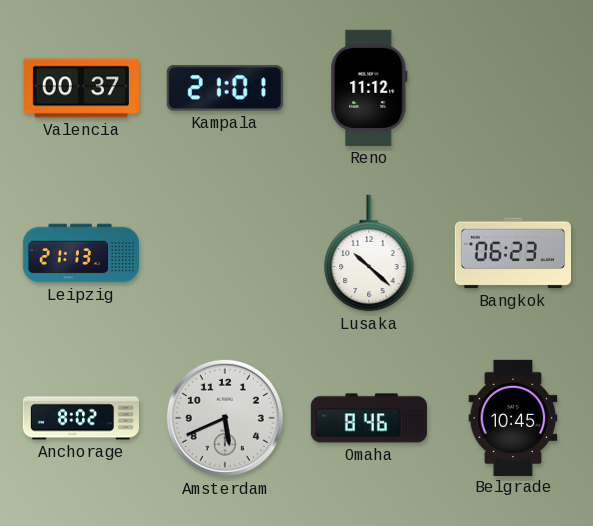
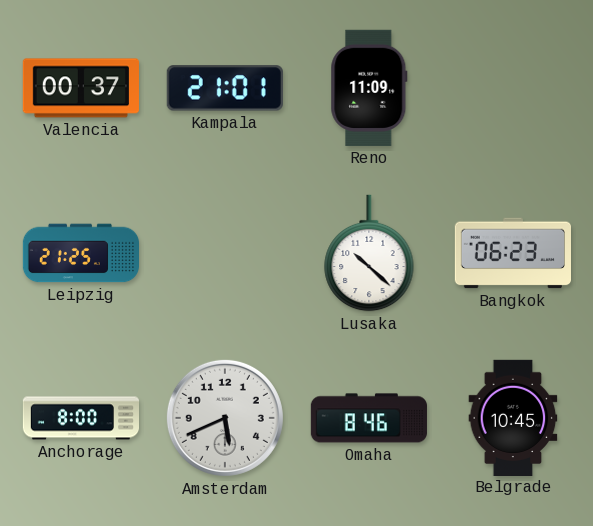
Reno: 11:12 -> 11:09
Leipzig: 21:13 -> 21:25
Anchorage: 8:02 -> 8:00
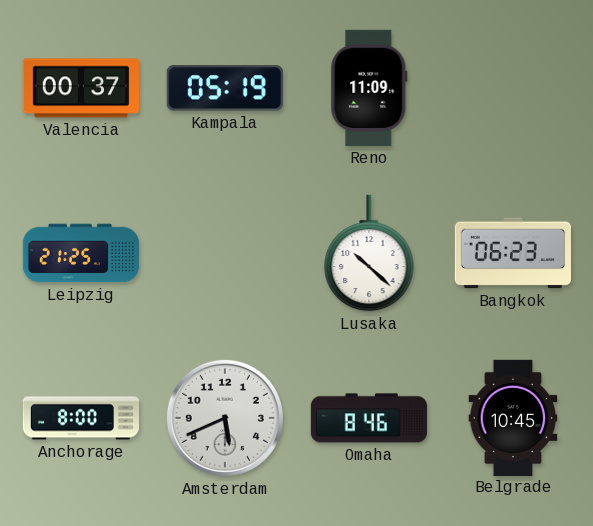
Kampala: 21:01 -> 05:19
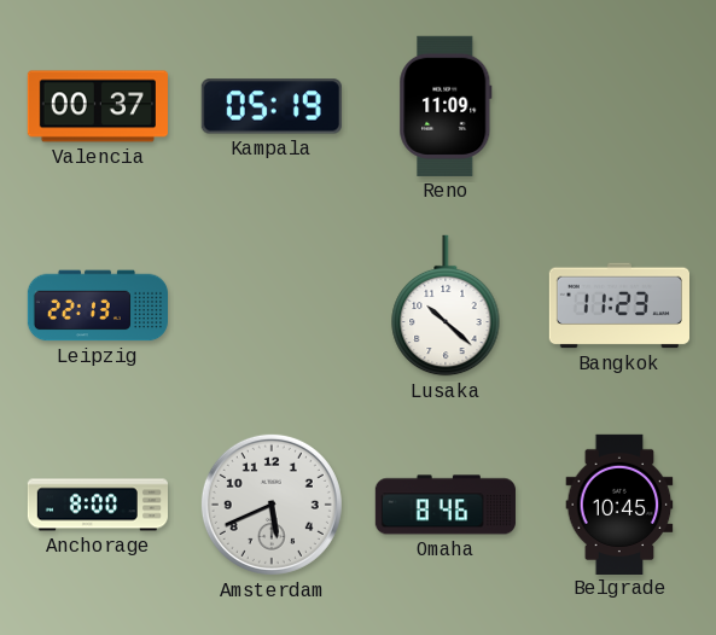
Leipzig: 21:25 -> 22:13
Bangkok: 06:23 -> 11:23
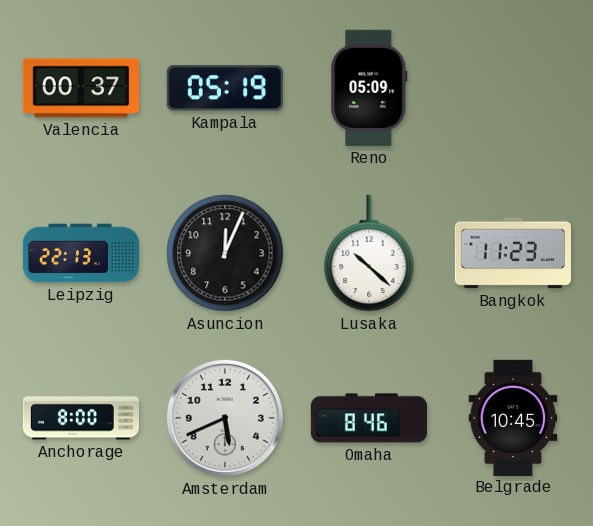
Reno: 11:09 -> 05:09
Asuncion: none -> 12:04
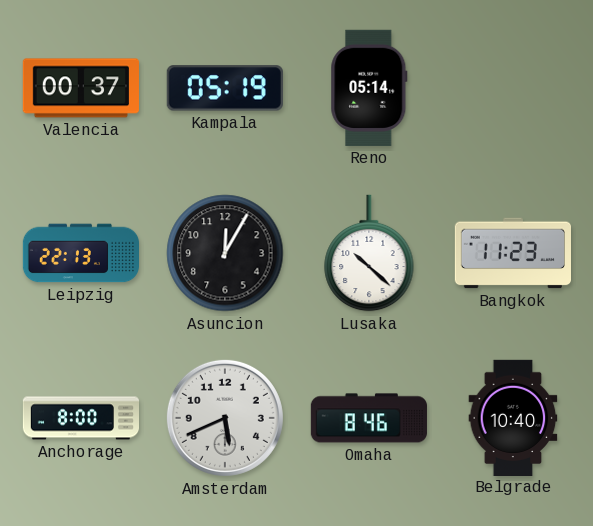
Reno: 05:09 -> 05:14
Asuncion: 12:04 -> 12:05
Belgrade: 10:45 -> 10:40
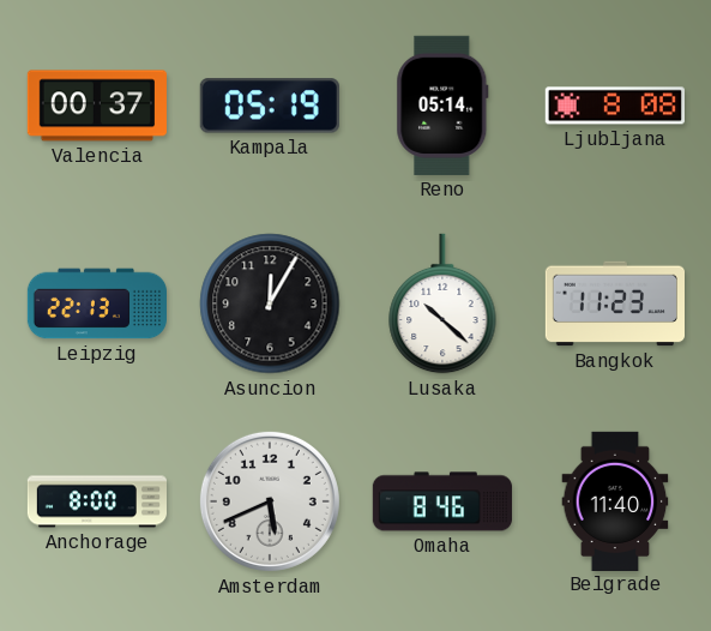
Ljubljana: none -> 8:08
Belgrade: 10:40 -> 11:40
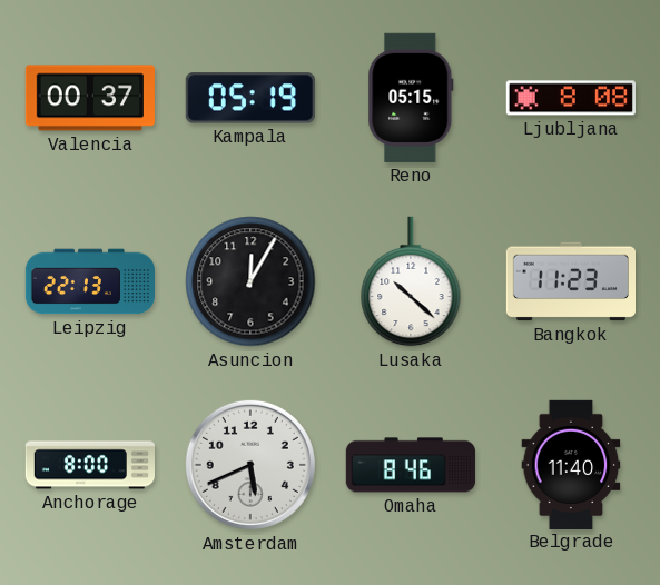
Reno: 05:14 -> 05:15
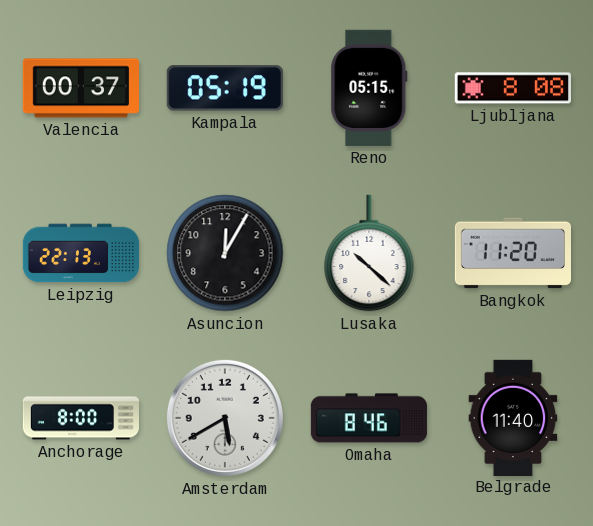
Bangkok: 11:23 -> 11:20
Amsterdam: 5:41 -> 5:40
